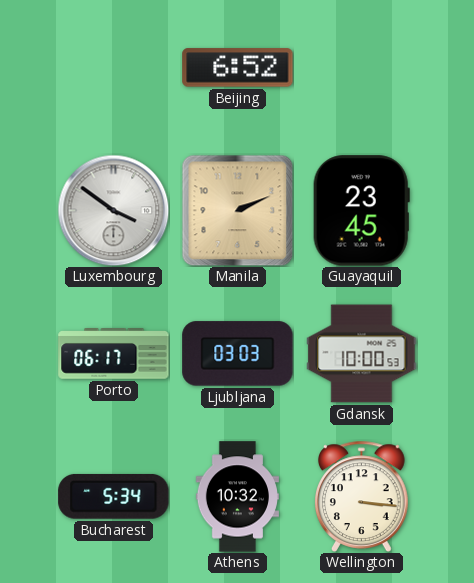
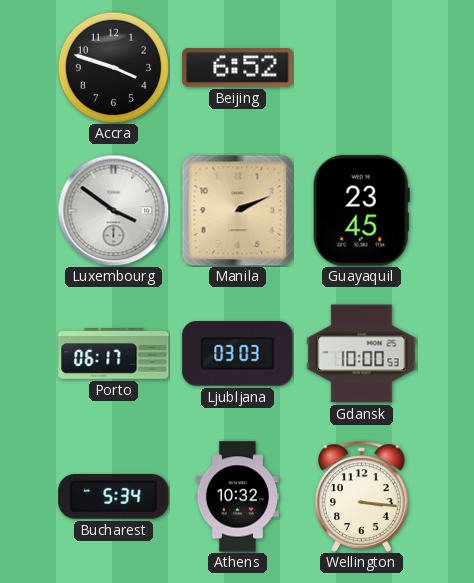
Accra: none -> 3:48
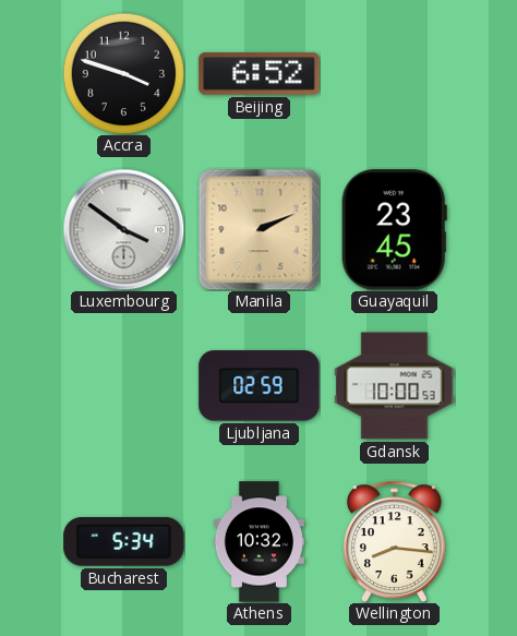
Porto: 06:17 -> none
Ljubljana: 03:03 -> 02:59
Wellington: 3:16 -> 8:16
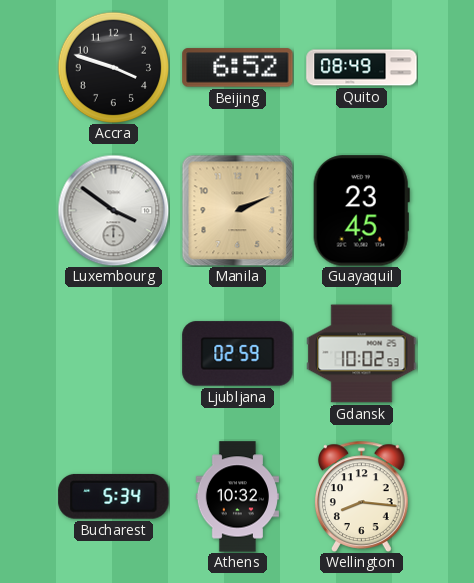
Quito: none -> 08:49
Gdansk: 10:00 -> 10:02
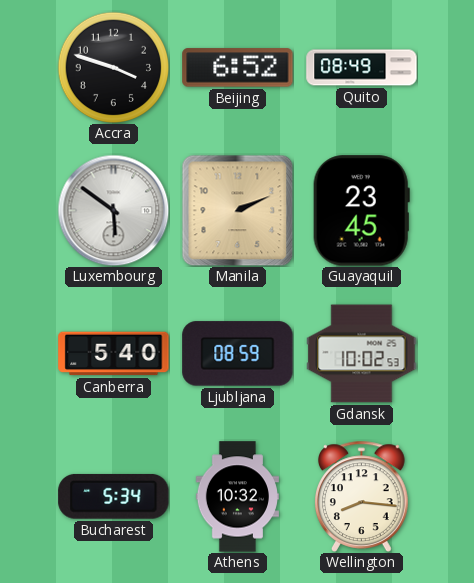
Luxembourg: 3:51 -> 5:51
Canberra: none -> 5:40
Ljubljana: 02:59 -> 08:59
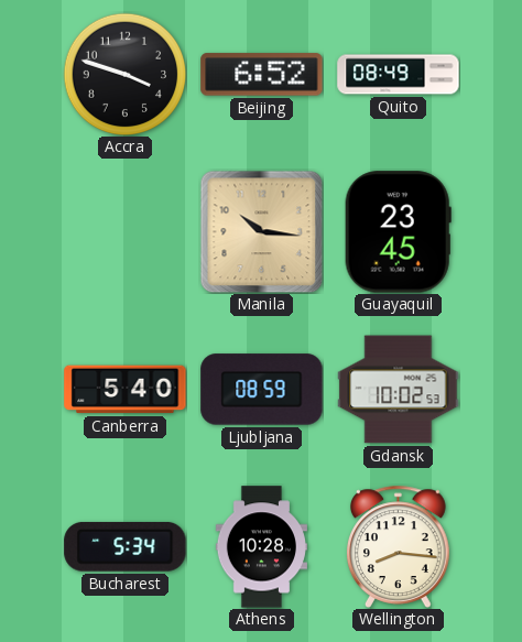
Luxembourg: 5:51 -> none
Manila: 2:11 -> 10:16
Athens: 10:32 -> 10:28
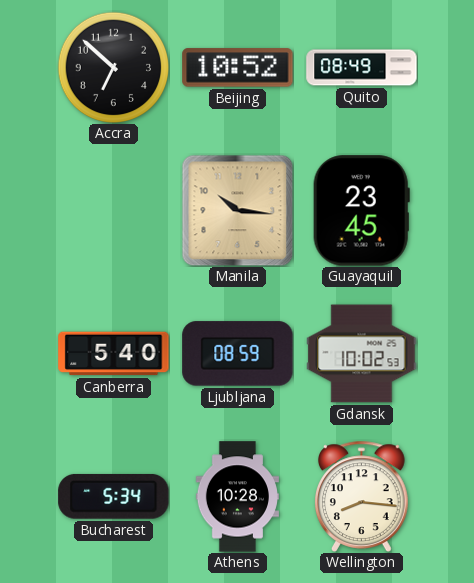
Accra: 3:48 -> 6:52
Beijing: 6:52 -> 10:52
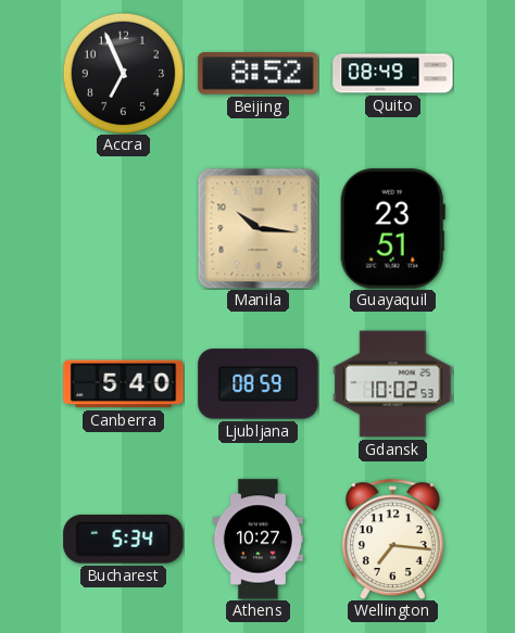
Accra: 6:52 -> 6:56
Beijing: 10:52 -> 8:52
Guayaquil: 23:45 -> 23:51
Athens: 10:28 -> 10:27
Wellington: 8:16 -> 7:16
